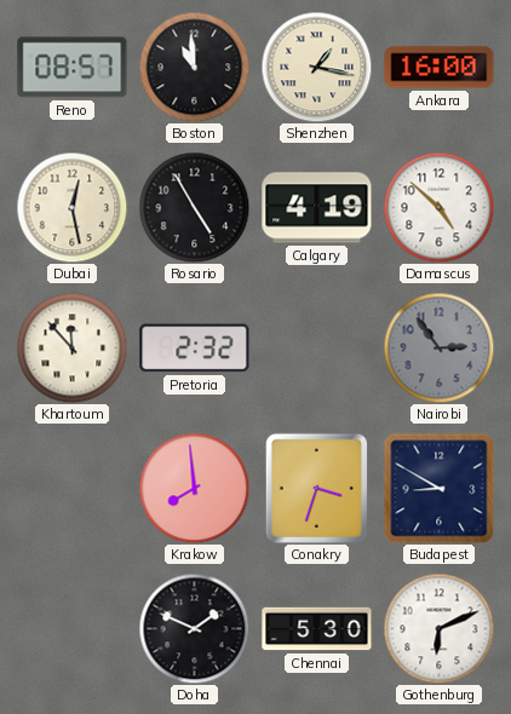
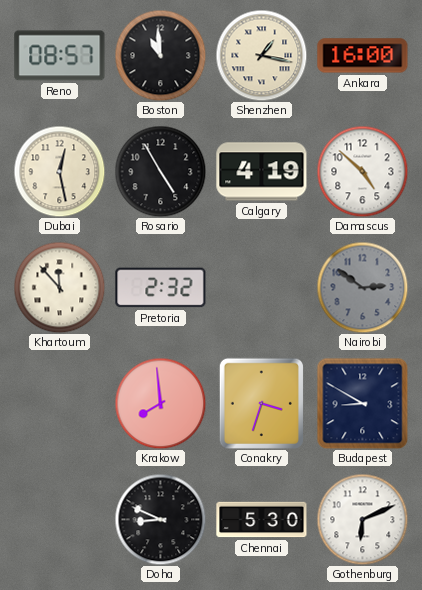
Nairobi: 2:54 -> 2:51
Doha: 1:49 -> 8:49
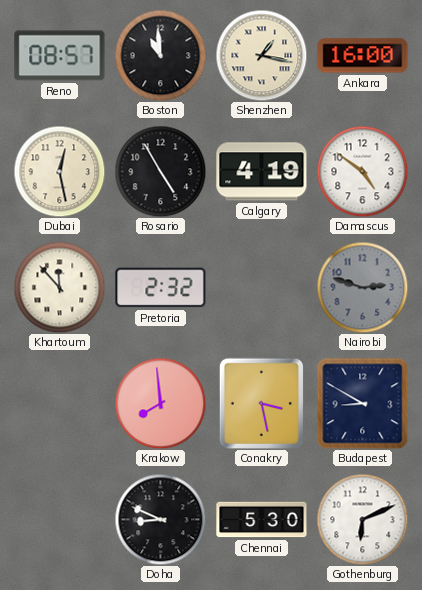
Damascus: 4:52 -> 4:51
Nairobi: 2:51 -> 2:48
Conakry: 3:33 -> 3:28
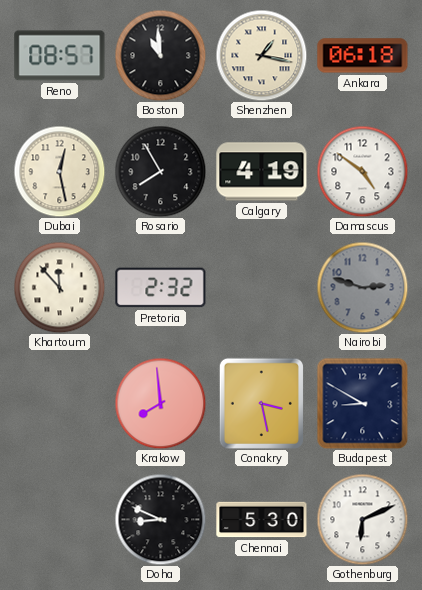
Ankara: 16:00 -> 06:18
Rosario: 4:55 -> 7:55
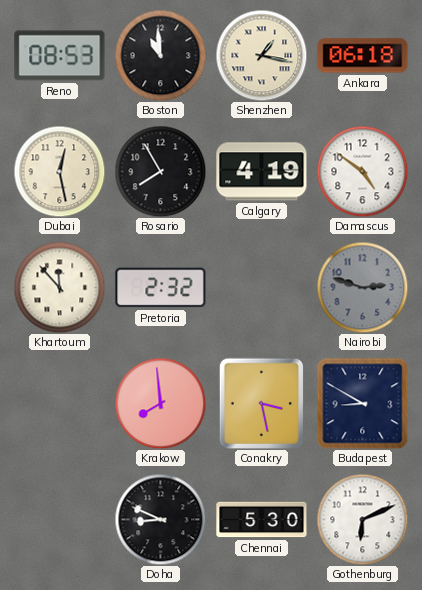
Reno: 08:57 -> 08:53
